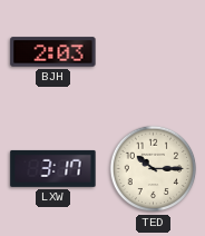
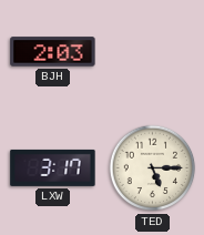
TED: 10:15 -> 5:15
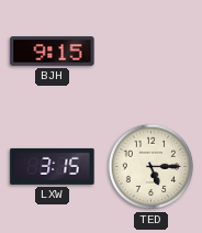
BJH: 2:03 -> 9:15
LXW: 3:17 -> 3:15
